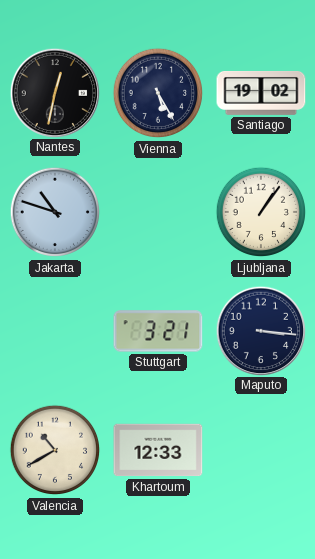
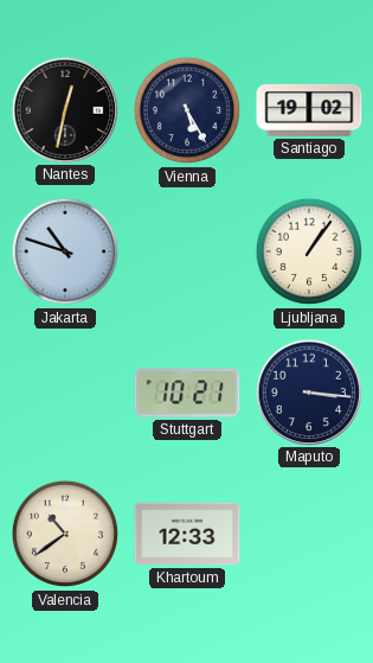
Stuttgart: 3:21 -> 10:21
Valencia: 10:40 -> 10:39
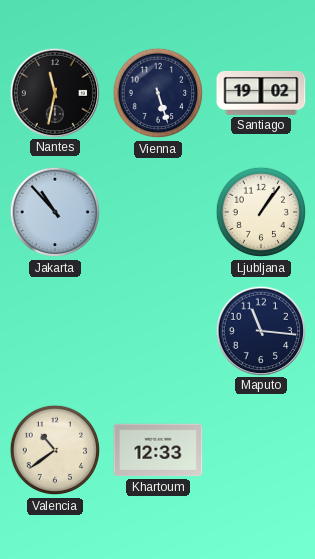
Nantes: 12:32 -> 11:32
Vienna: 5:25 -> 5:27
Jakarta: 10:48 -> 10:53
Stuttgart: 10:21 -> none
Maputo: 3:16 -> 11:16
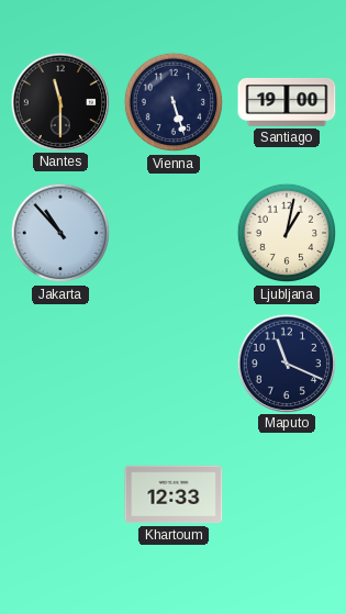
Nantes: 11:32 -> 11:30
Santiago: 19:02 -> 19:00
Ljubljana: 1:06 -> 1:02
Maputo: 11:16 -> 11:19
Valencia: 10:39 -> none
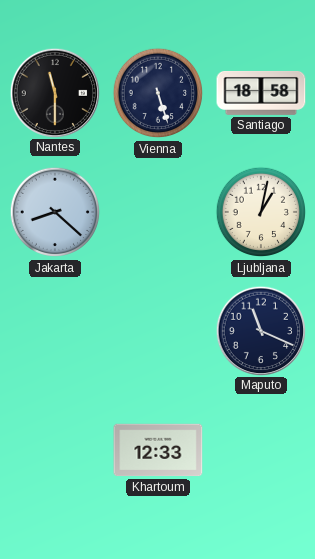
Santiago: 19:00 -> 18:58
Jakarta: 10:53 -> 8:22
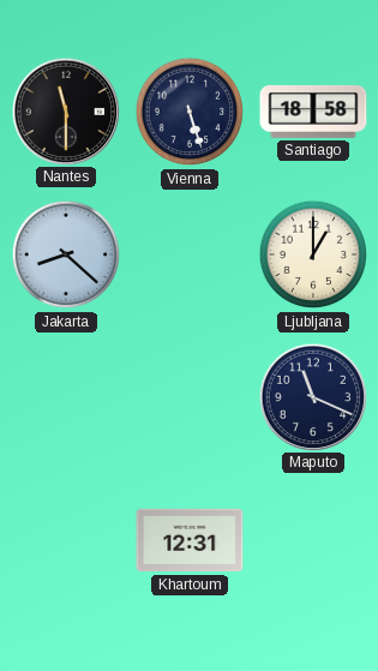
Ljubljana: 1:02 -> 1:00
Khartoum: 12:33 -> 12:31
